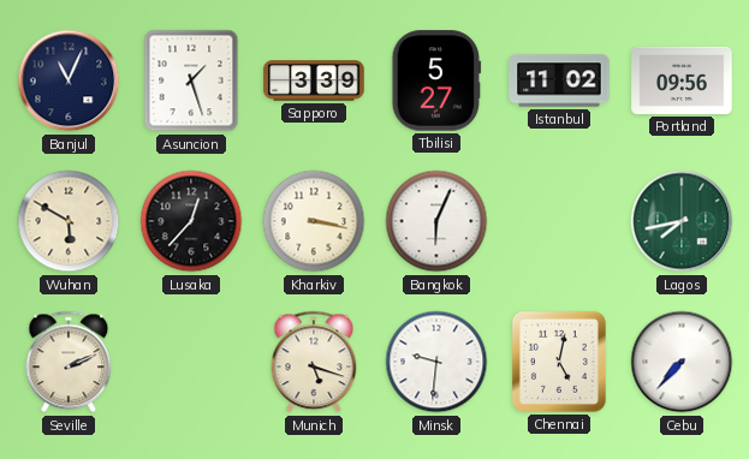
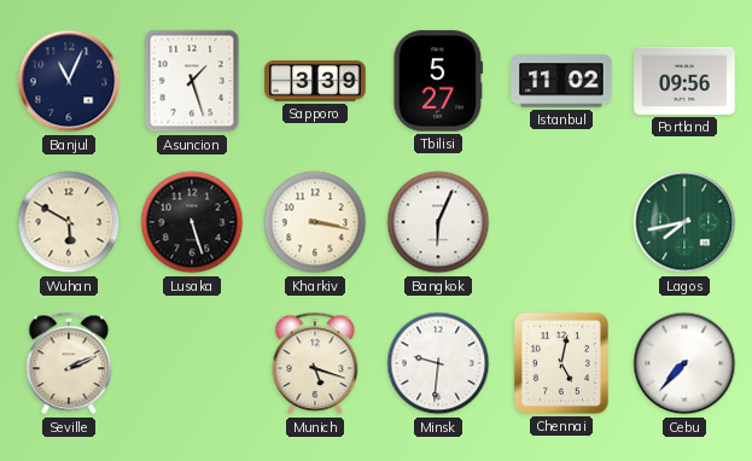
Lusaka: 12:37 -> 5:27
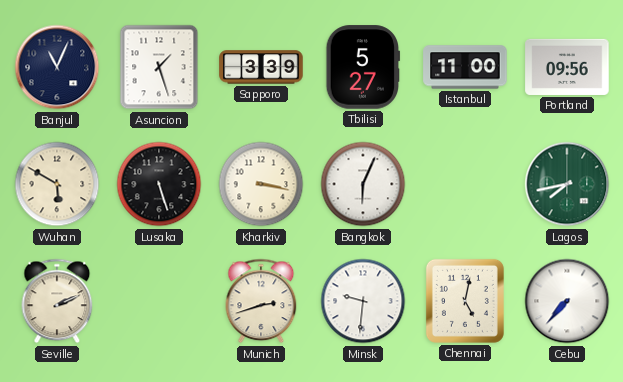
Istanbul: 11:02 -> 11:00
Munich: 5:18 -> 2:42
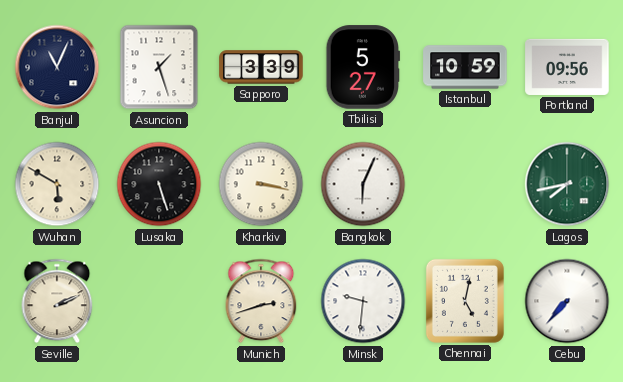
Istanbul: 11:00 -> 10:59
